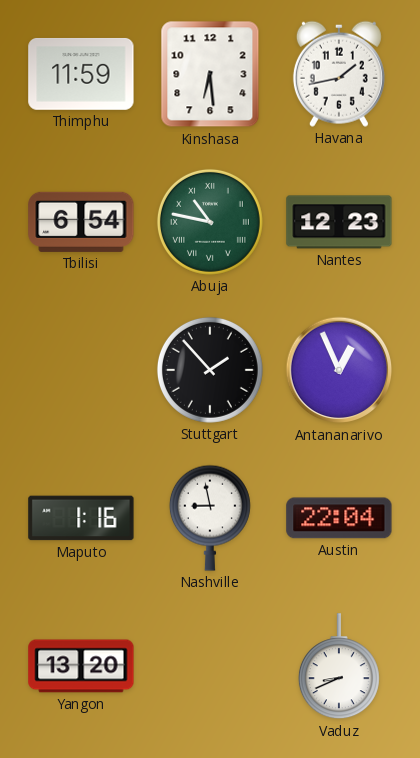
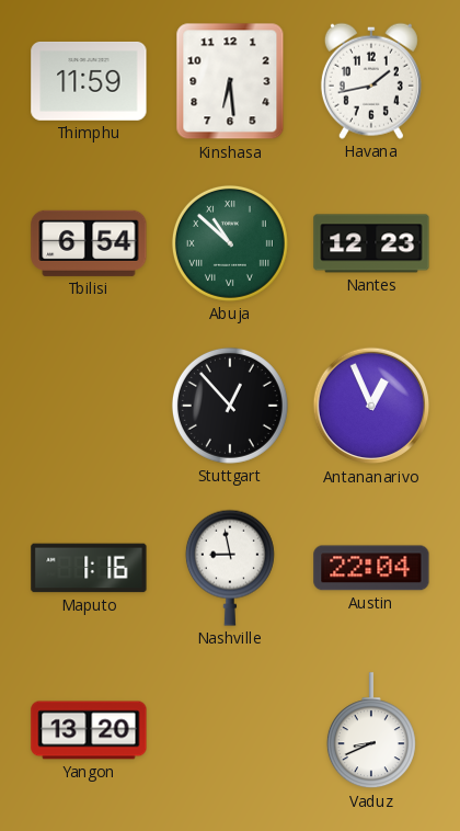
Abuja: 10:47 -> 10:52
Stuttgart: 1:53 -> 12:53
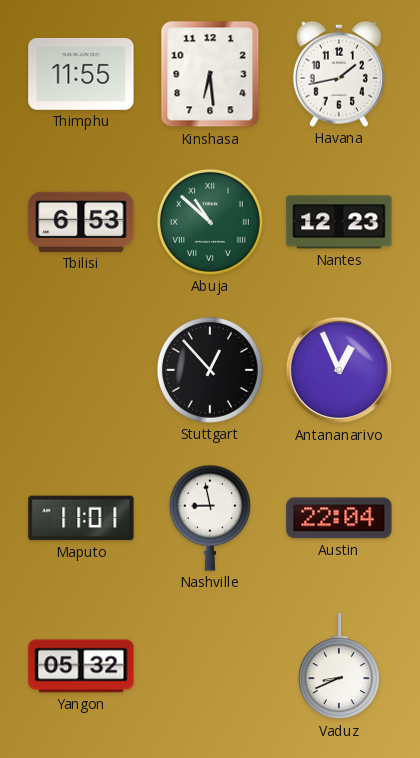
Thimphu: 11:59 -> 11:55
Tbilisi: 6:54 -> 6:53
Maputo: 1:16 -> 11:01
Yangon: 13:20 -> 05:32
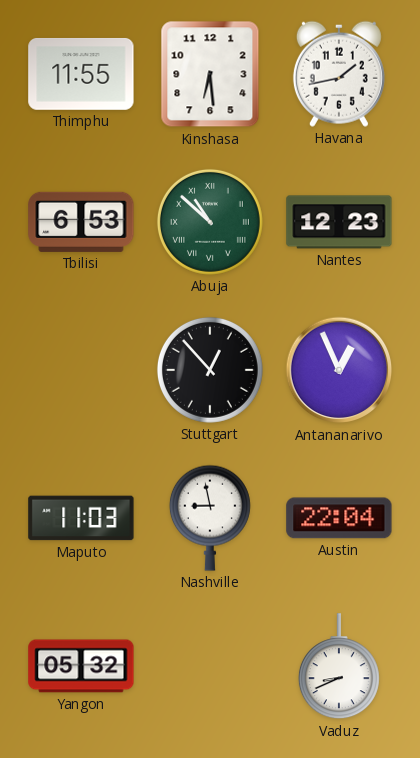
Maputo: 11:01 -> 11:03
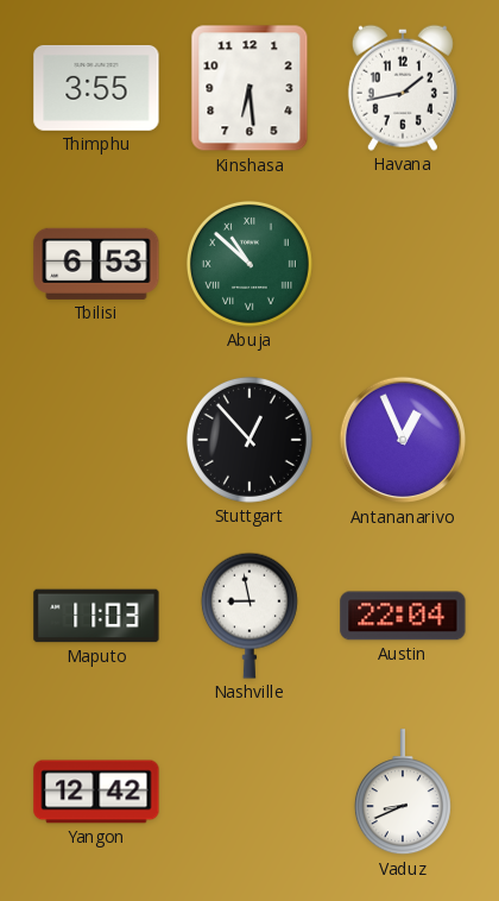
Thimphu: 11:55 -> 3:55
Nantes: 12:23 -> none
Yangon: 05:32 -> 12:42
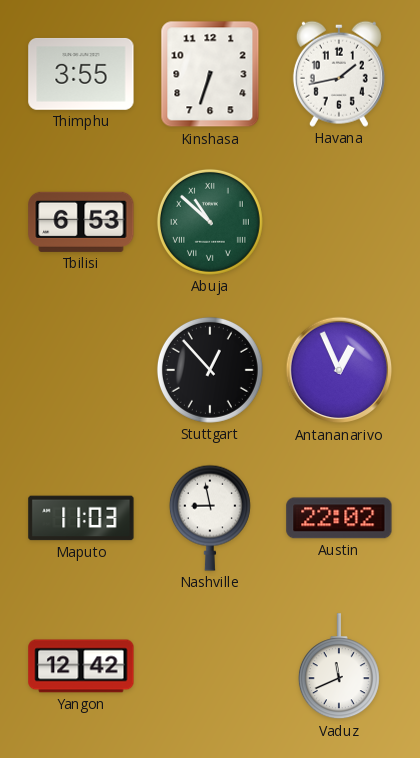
Kinshasa: 6:29 -> 6:33
Austin: 22:04 -> 22:02
Vaduz: 8:41 -> 11:41
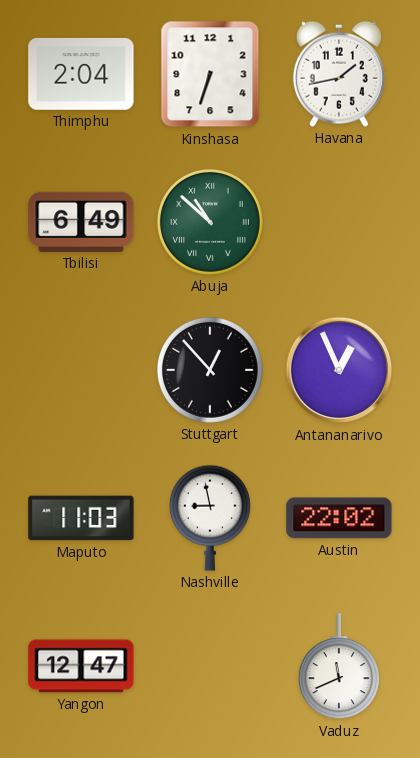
Thimphu: 3:55 -> 2:04
Tbilisi: 6:53 -> 6:49
Yangon: 12:42 -> 12:47
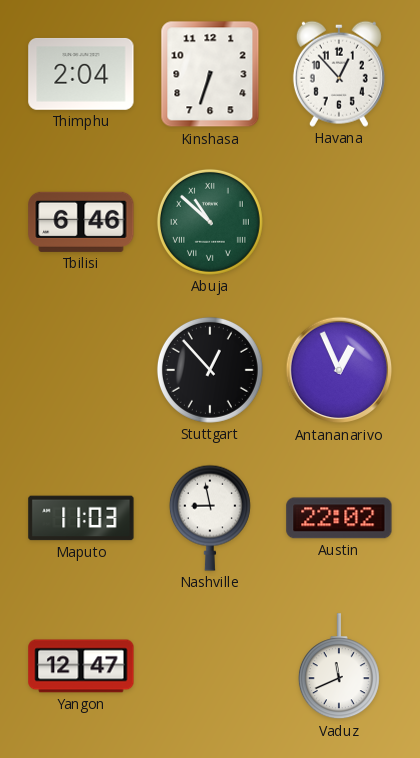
Havana: 1:43 -> 12:53
Tbilisi: 6:49 -> 6:46
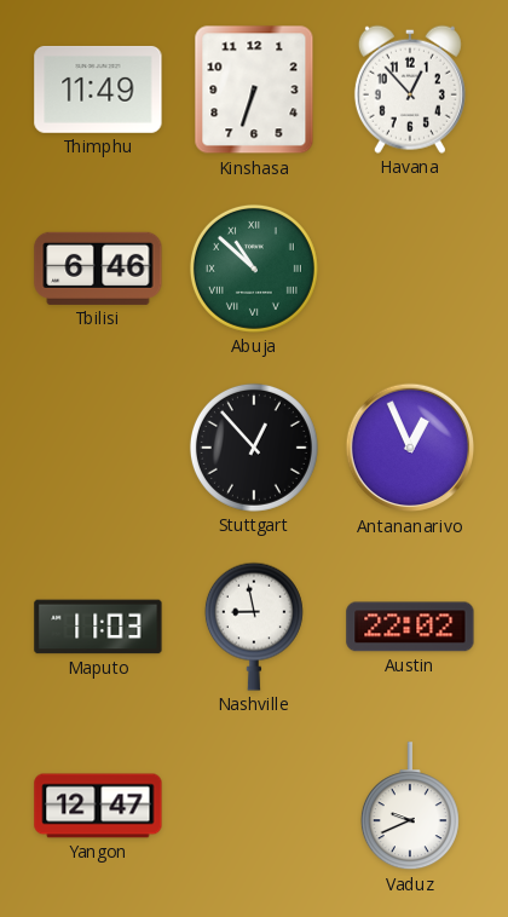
Thimphu: 2:04 -> 11:49
Vaduz: 11:41 -> 9:41
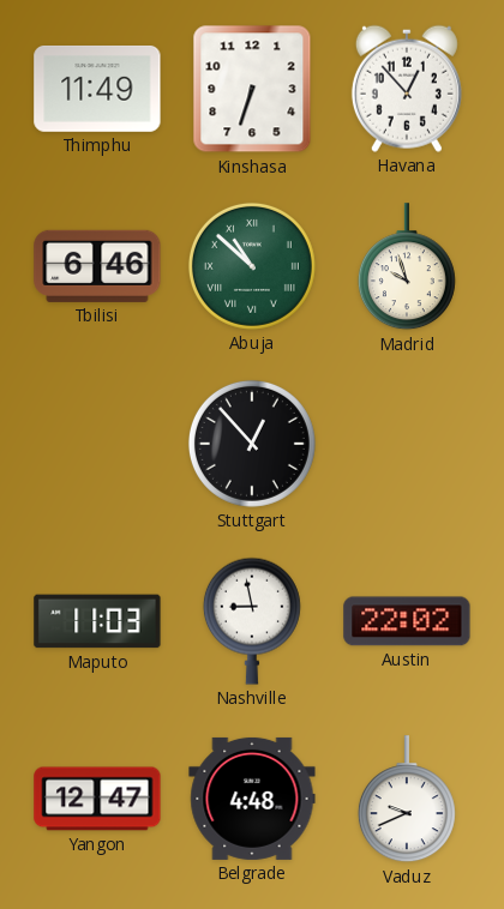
Madrid: none -> 9:57
Antananarivo: 12:56 -> none
Belgrade: none -> 4:48
